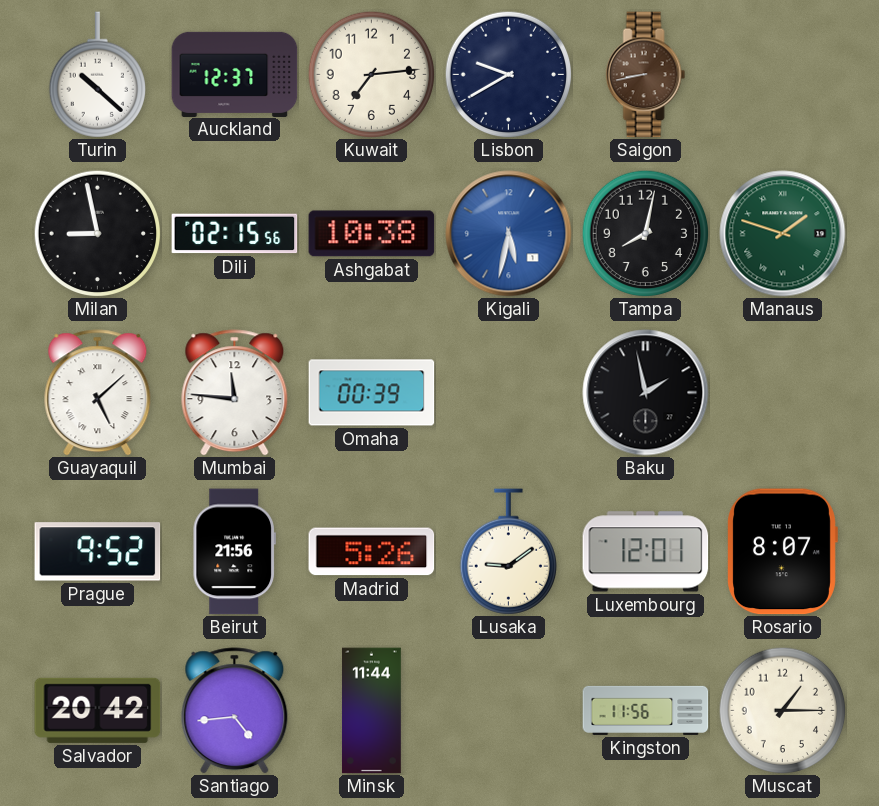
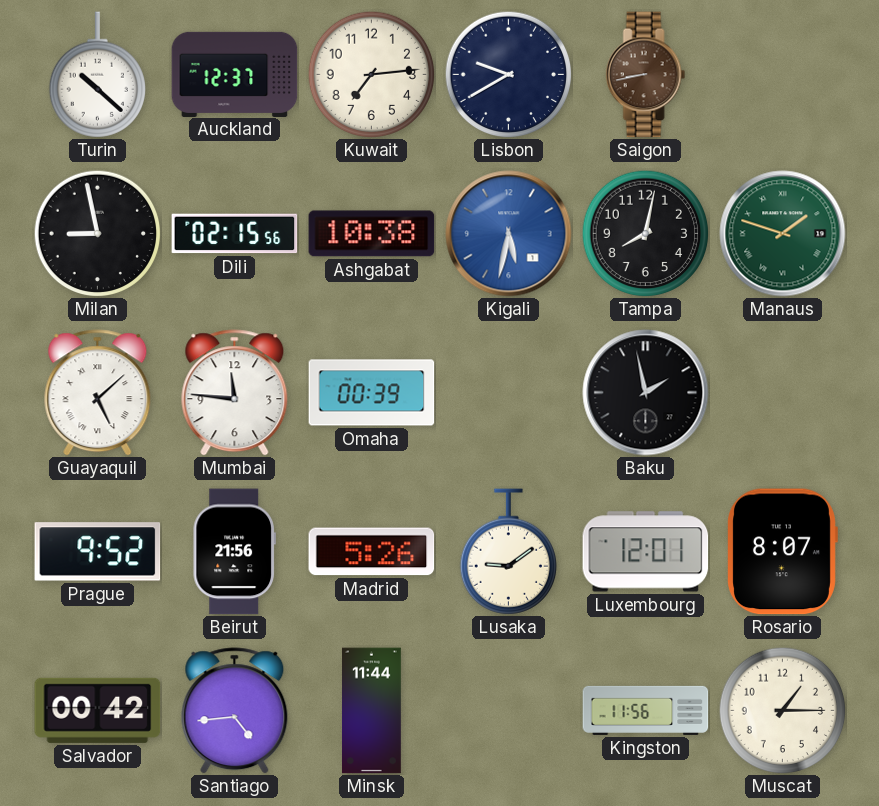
Salvador: 20:42 -> 00:42
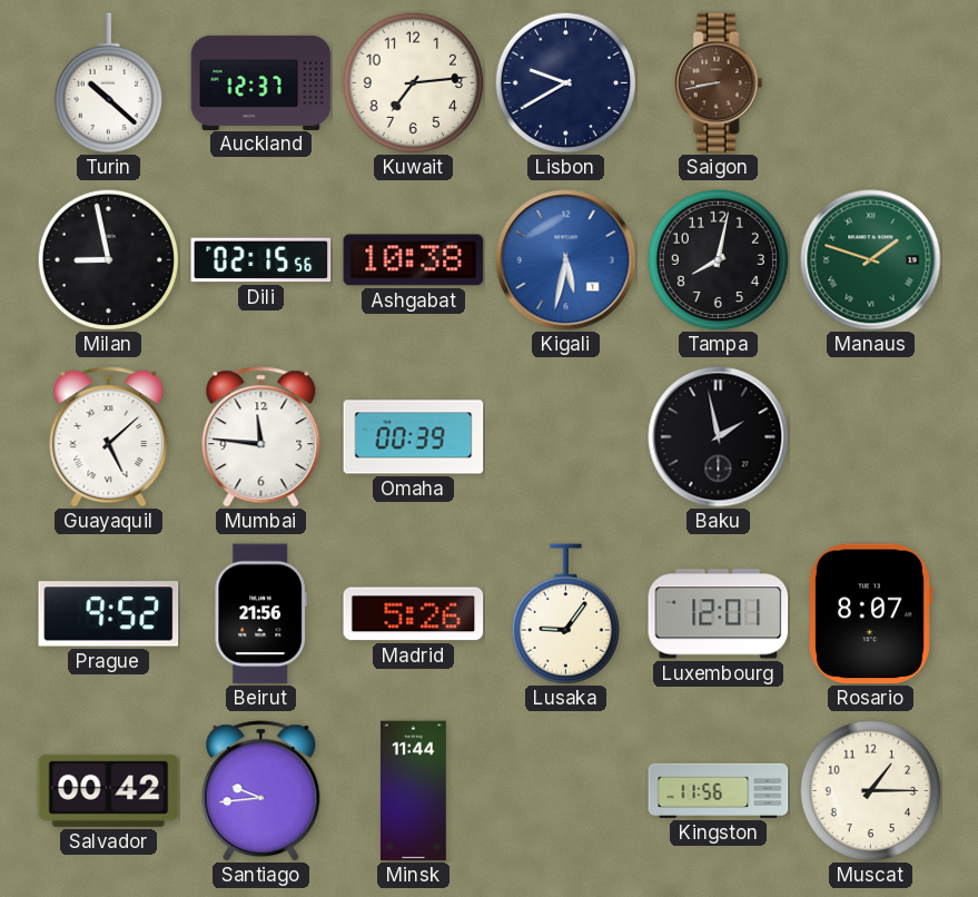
Lusaka: 9:09 -> 9:06
Santiago: 4:44 -> 9:44
